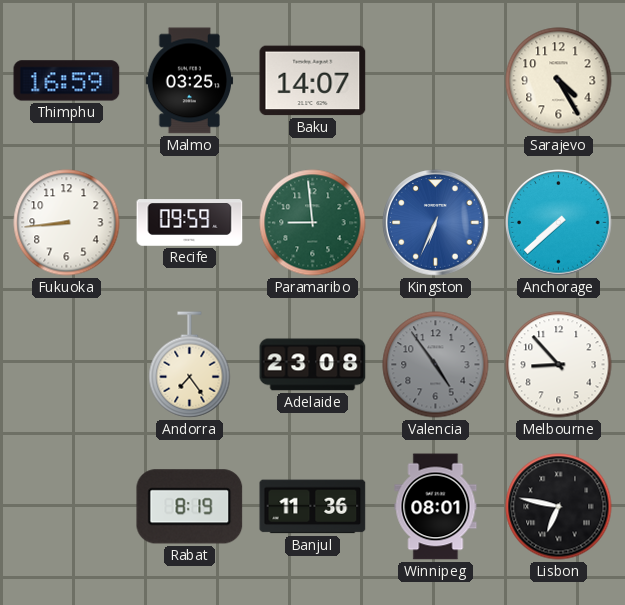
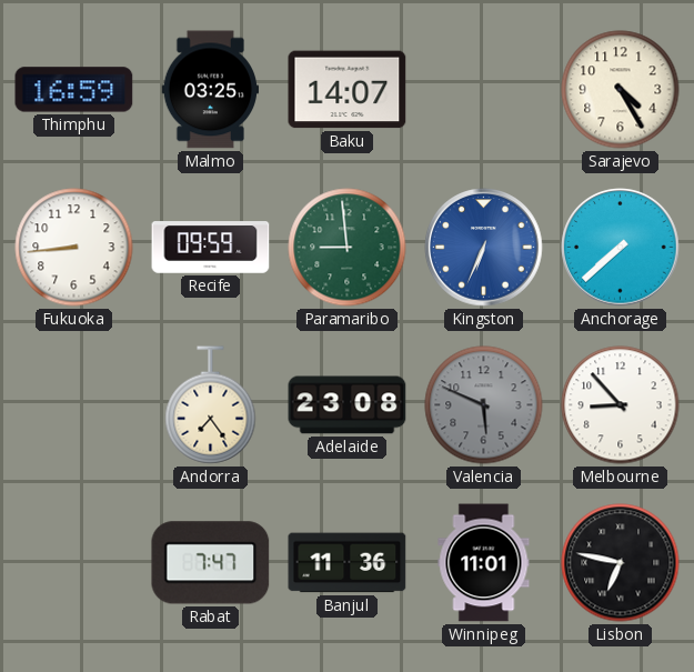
Valencia: 4:54 -> 5:49
Rabat: 8:19 -> 7:47
Winnipeg: 08:01 -> 11:01
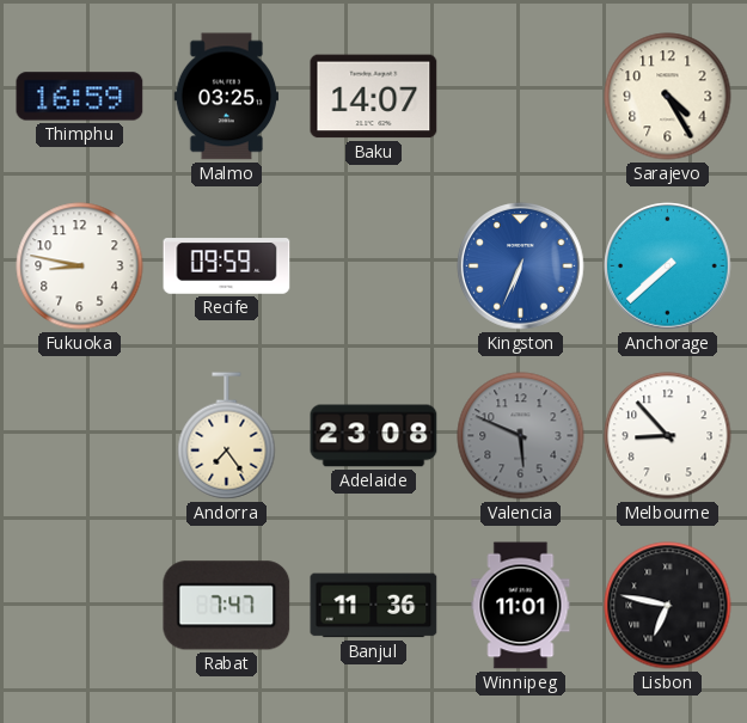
Fukuoka: 8:44 -> 8:47
Paramaribo: 8:59 -> none
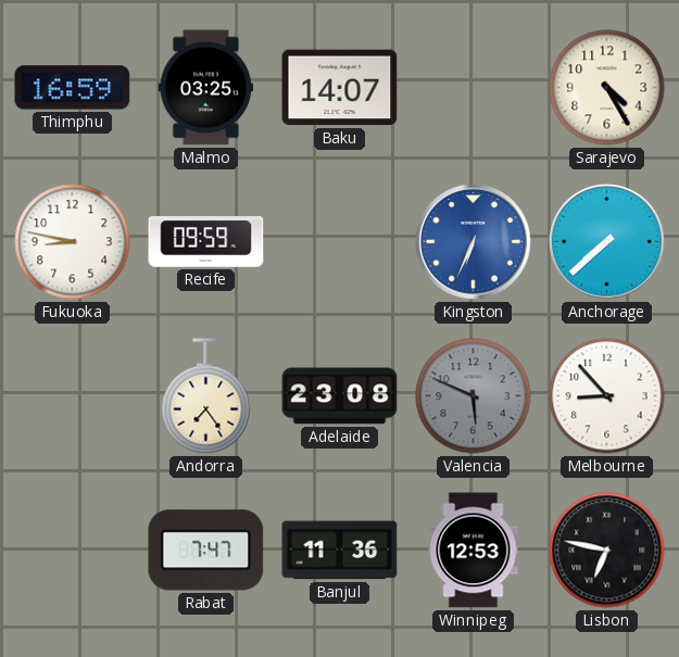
Winnipeg: 11:01 -> 12:53
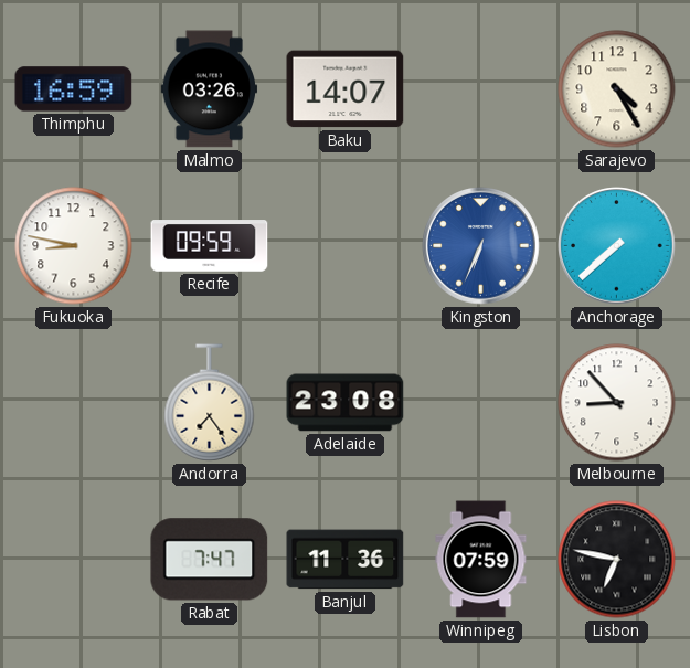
Malmo: 03:25 -> 03:26
Valencia: 5:49 -> none
Winnipeg: 12:53 -> 07:59
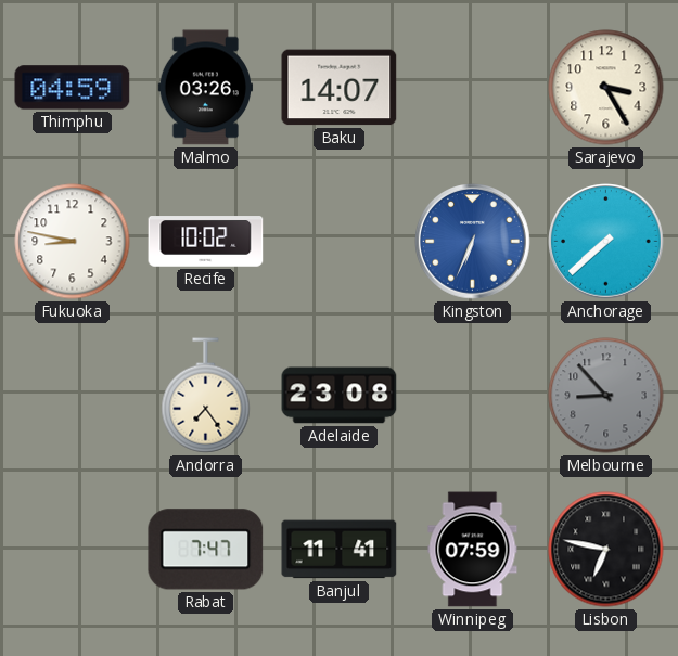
Thimphu: 16:59 -> 04:59
Sarajevo: 4:25 -> 3:25
Recife: 09:59 -> 10:02
Melbourne dial: white -> grey
Banjul: 11:36 -> 11:41
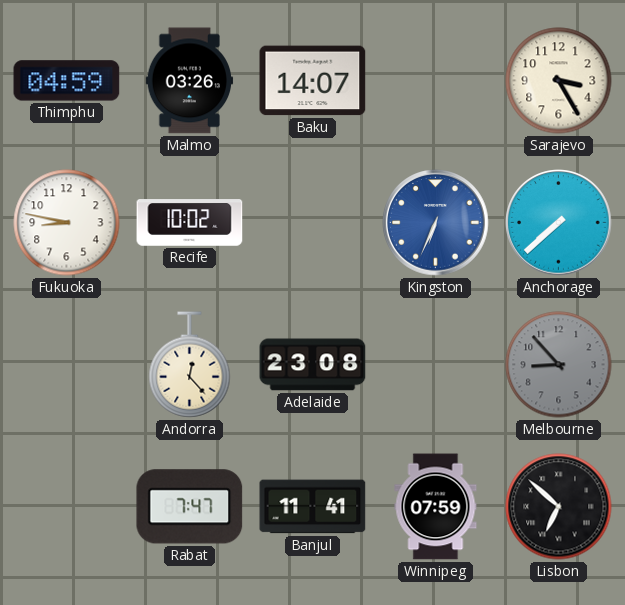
Andorra: 7:24 -> 12:23
Lisbon: 6:47 -> 6:52
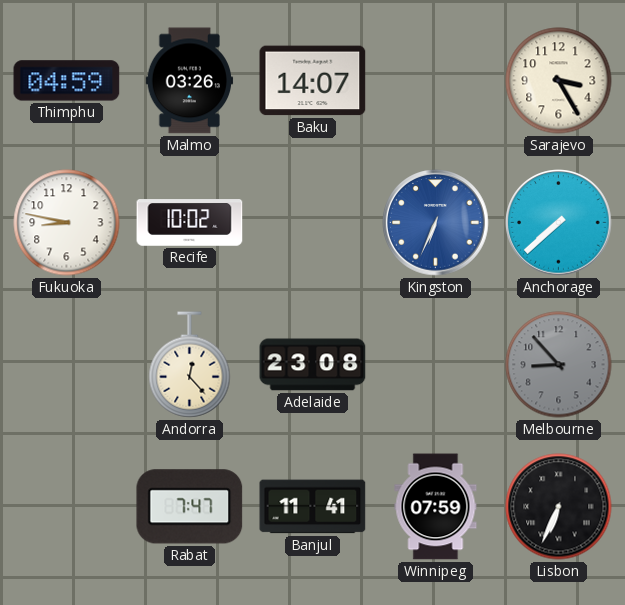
Lisbon: 6:52 -> 6:34
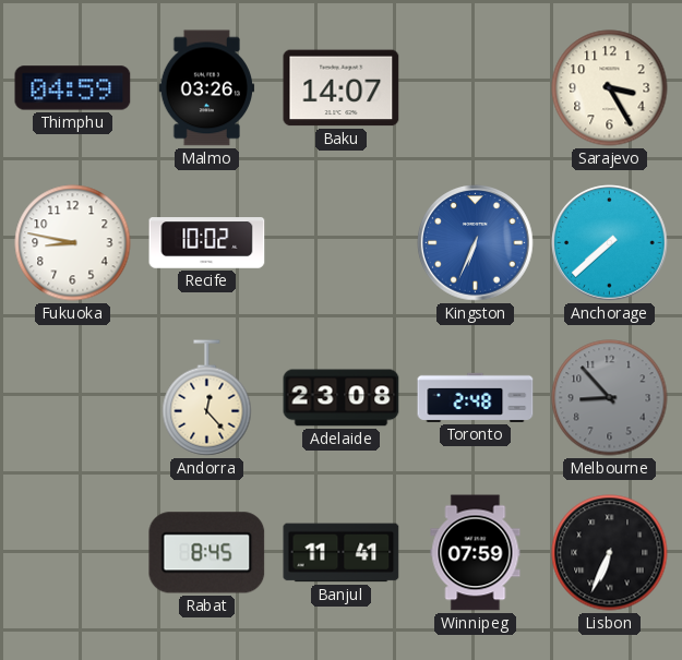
Toronto: none -> 2:48
Rabat: 7:47 -> 8:45
